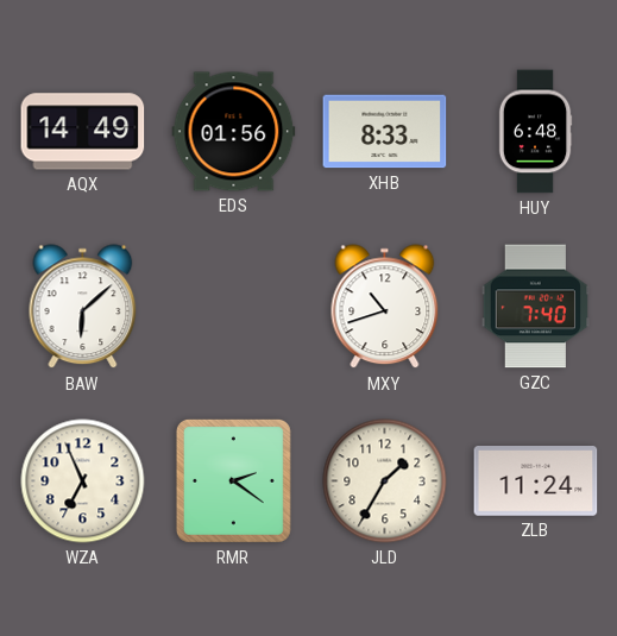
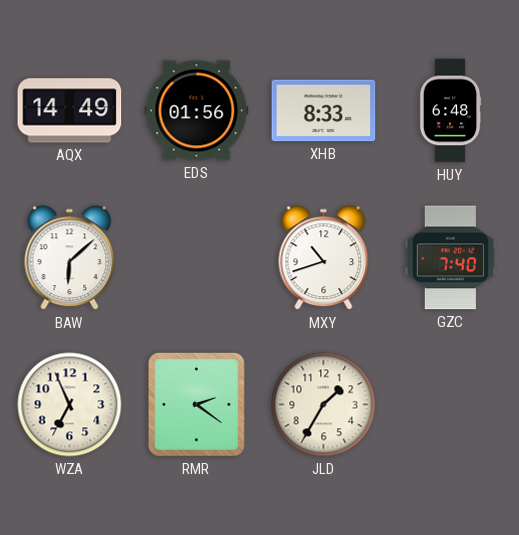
ZLB: 11:24 -> none
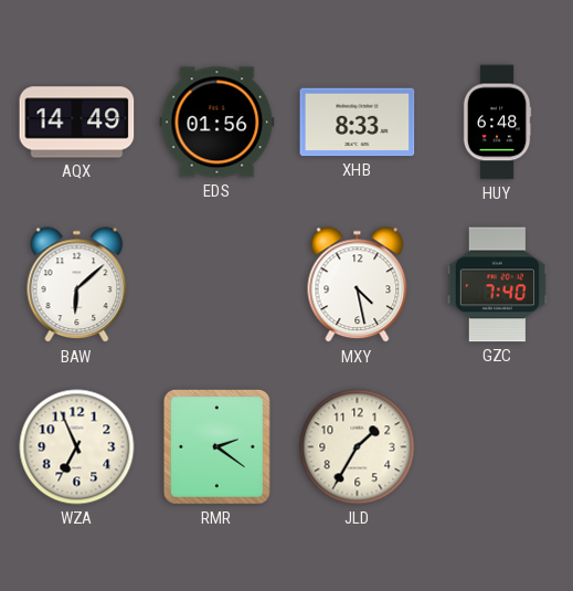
MXY: 10:42 -> 4:28
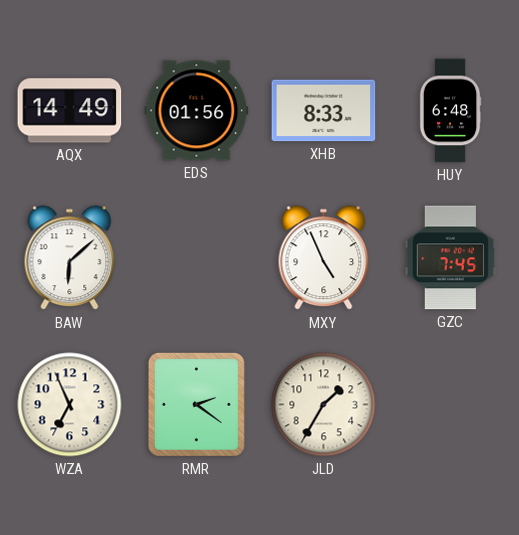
MXY: 4:28 -> 4:56
GZC: 7:40 -> 7:45
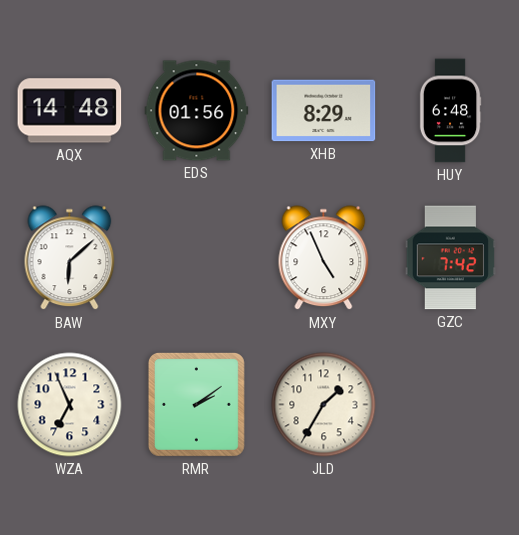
AQX: 14:49 -> 14:48
XHB: 8:33 -> 8:29
GZC: 7:45 -> 7:42
RMR: 2:21 -> 2:09
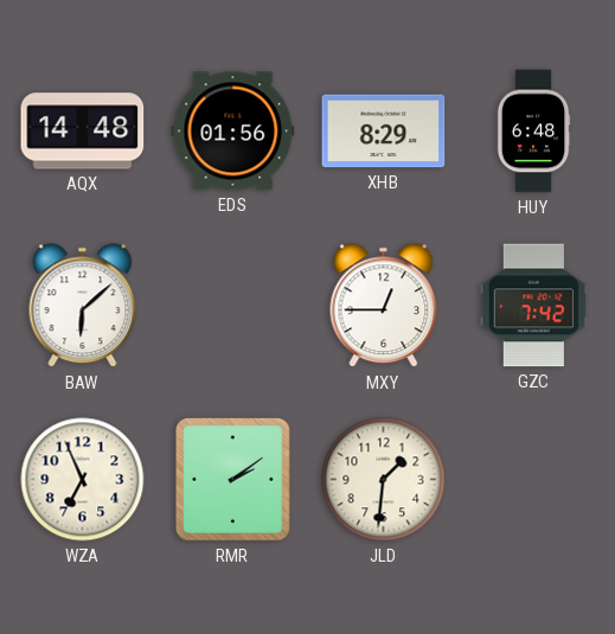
MXY: 4:56 -> 12:45
JLD: 1:35 -> 1:31
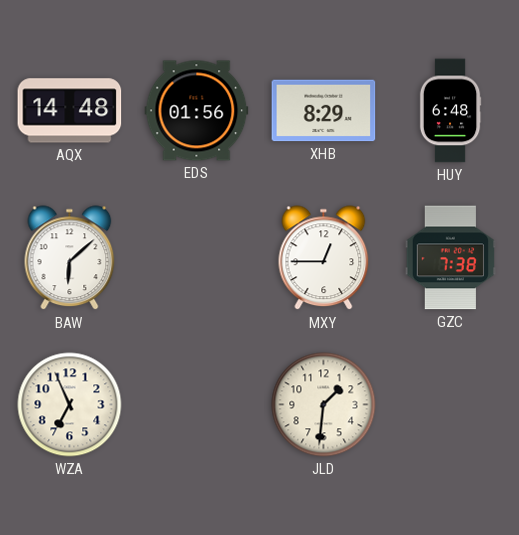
GZC: 7:42 -> 7:38
RMR: 2:09 -> none
